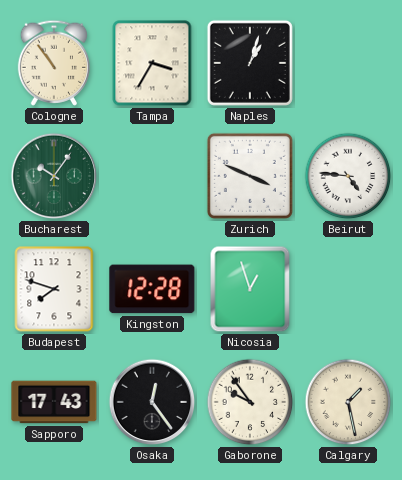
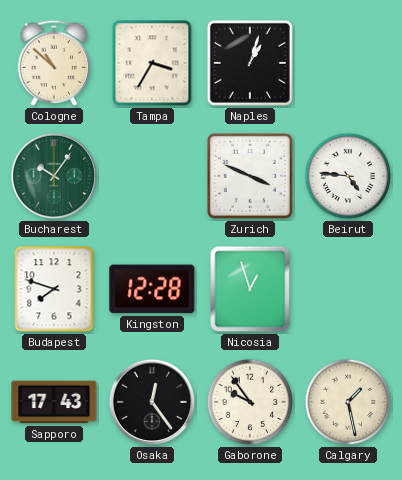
Cologne: 10:54 -> 10:52
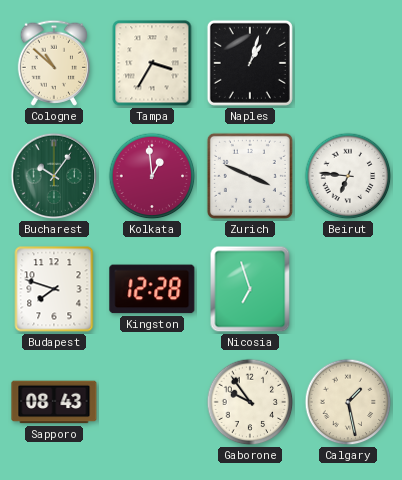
Kolkata: none -> 12:59
Beirut: 4:46 -> 6:46
Nicosia: 12:57 -> 6:57
Sapporo: 17:43 -> 08:43
Osaka: 12:24 -> none
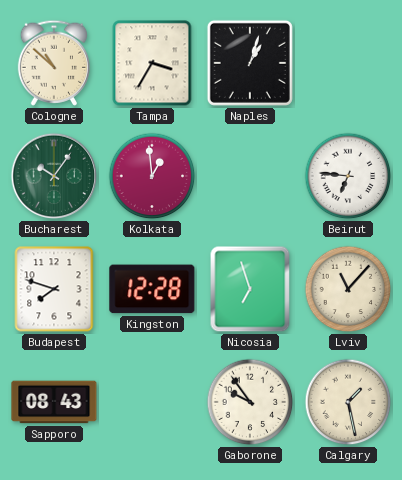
Zurich: 3:49 -> none
Lviv: none -> 11:07
